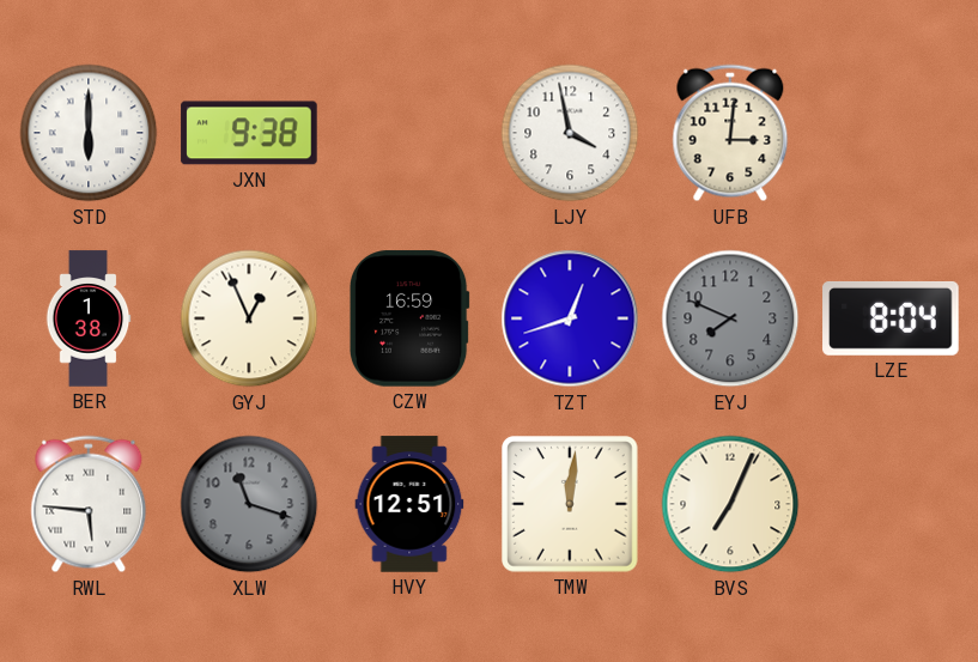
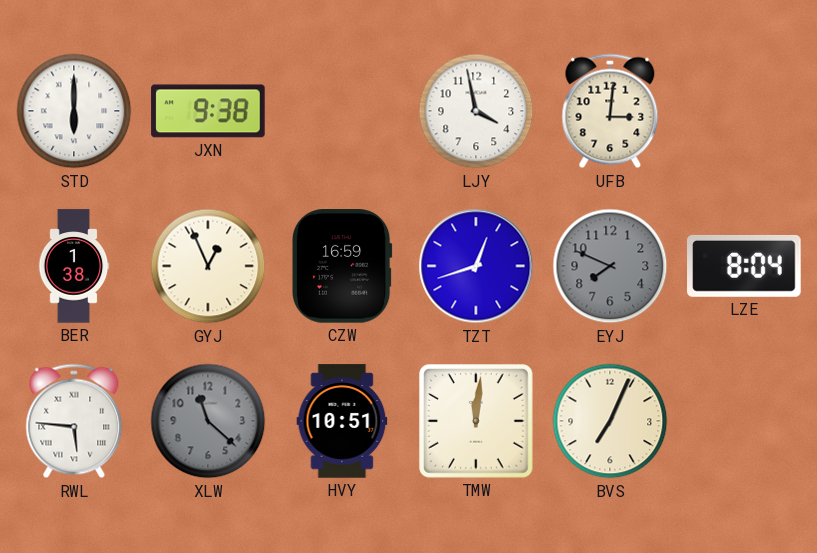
XLW: 11:18 -> 11:22
HVY: 12:51 -> 10:51
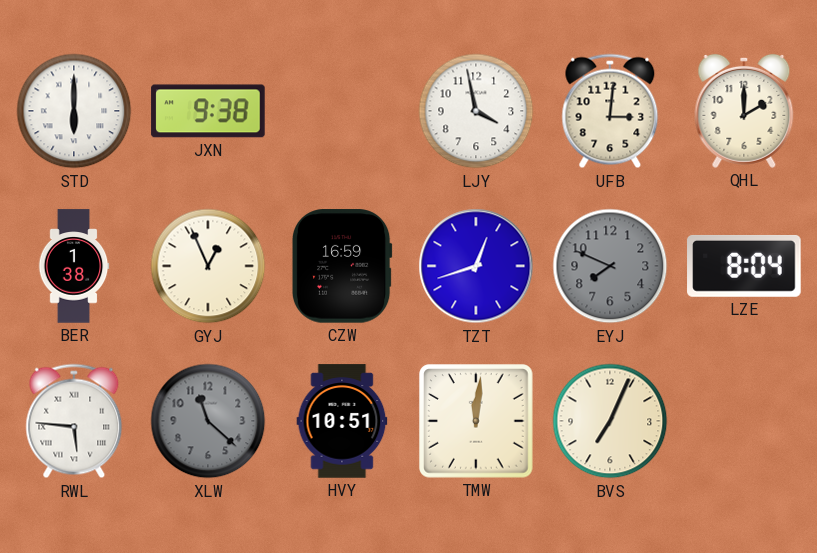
QHL: none -> 2:00
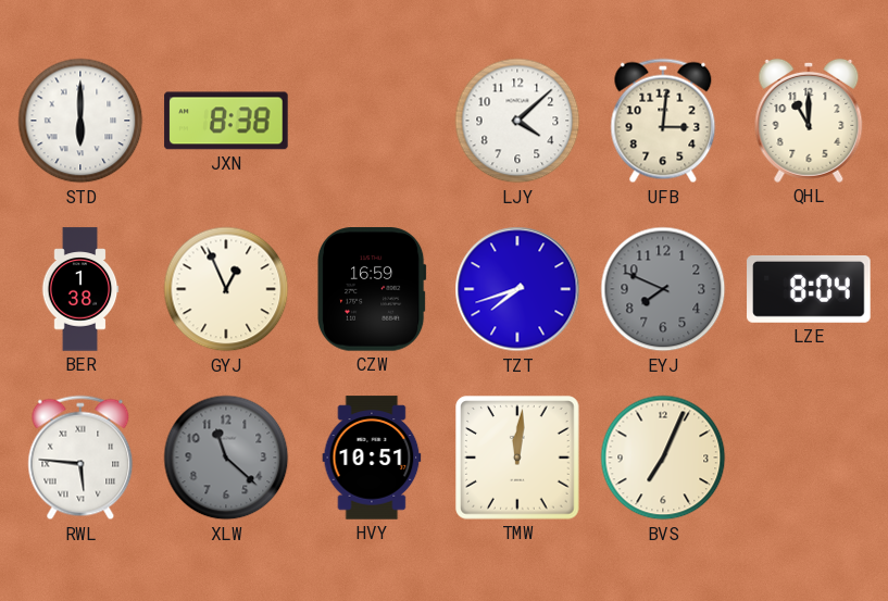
JXN: 9:38 -> 8:38
LJY: 3:58 -> 4:08
QHL: 2:00 -> 11:00
TZT: 12:42 -> 7:42
